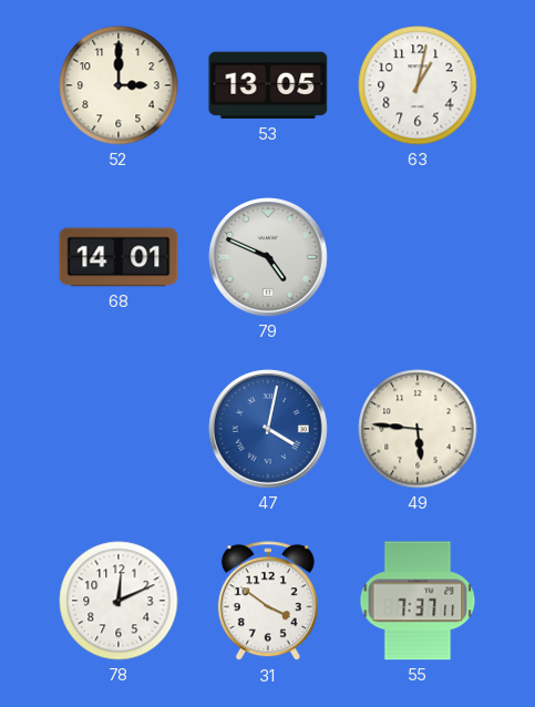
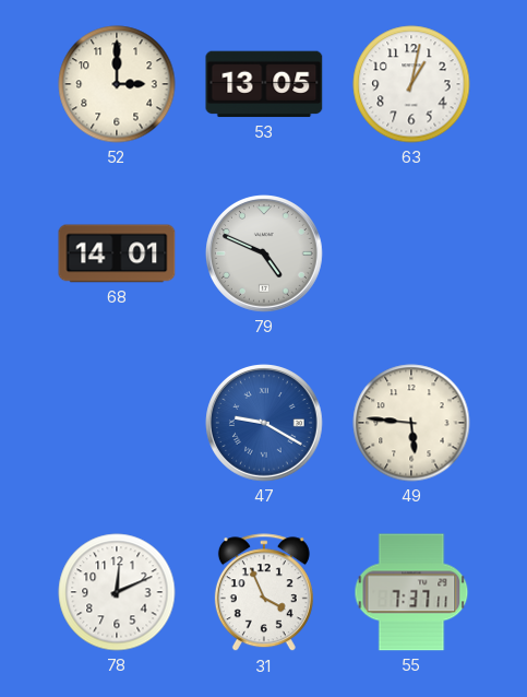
47: 4:02 -> 9:20
31: 3:51 -> 3:56
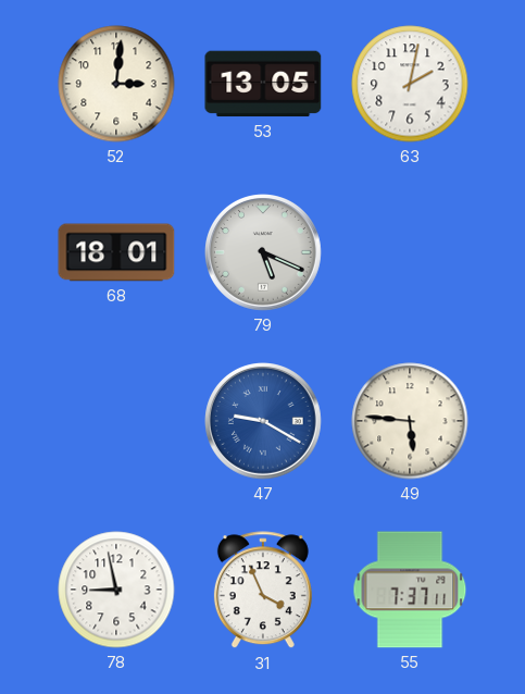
52: 3:00 -> 3:01
63: 1:02 -> 2:02
68: 14:01 -> 18:01
79: 4:49 -> 5:19
78: 12:11 -> 8:58
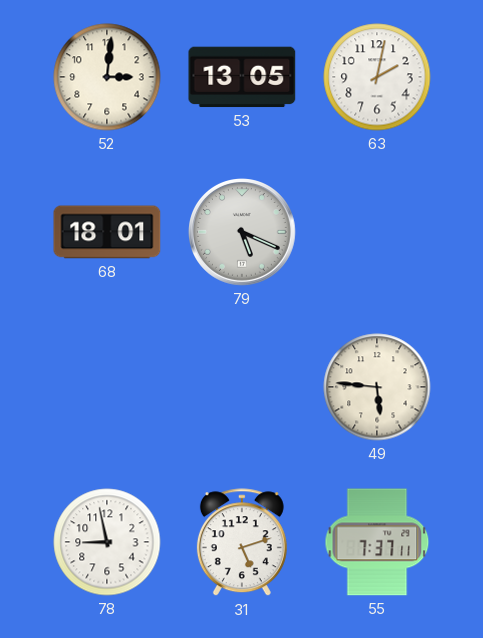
47: 9:20 -> none
31: 3:56 -> 5:12
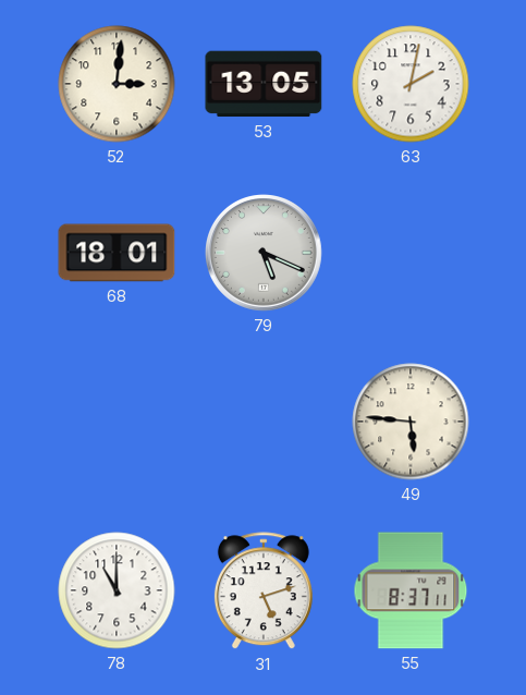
78: 8:58 -> 11:00
55: 7:37 -> 8:37
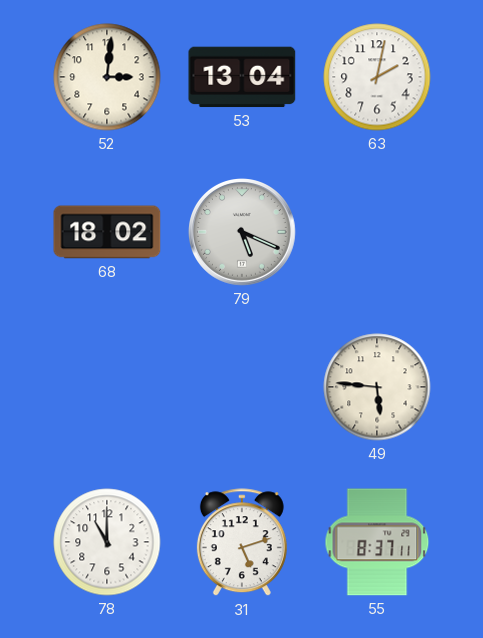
53: 13:05 -> 13:04
68: 18:01 -> 18:02
